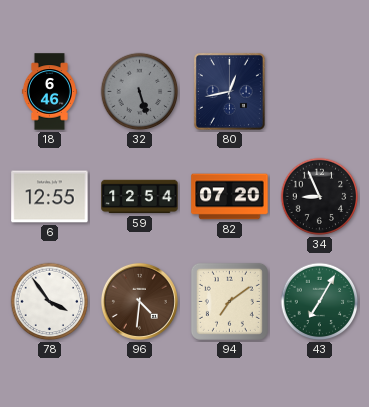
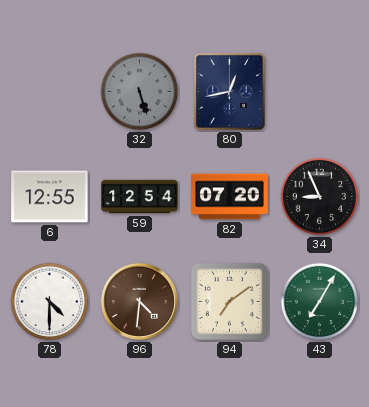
18: 6:46 -> none
78: 3:54 -> 4:30
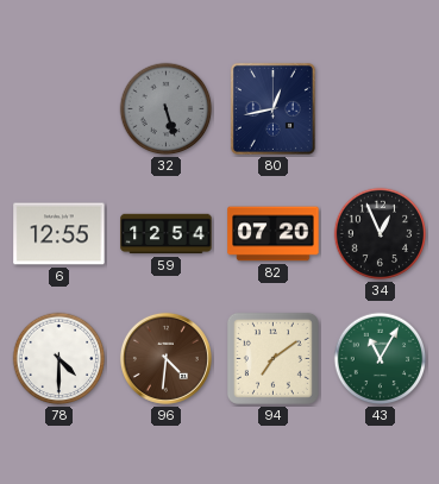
34: 8:56 -> 12:56
43: 7:05 -> 11:05
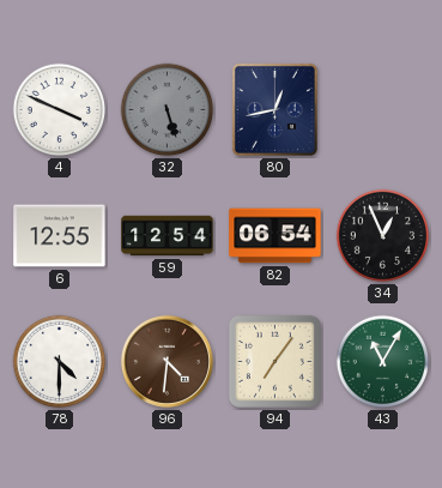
4: none -> 3:49
82: 07:20 -> 06:54
94: 7:09 -> 7:06
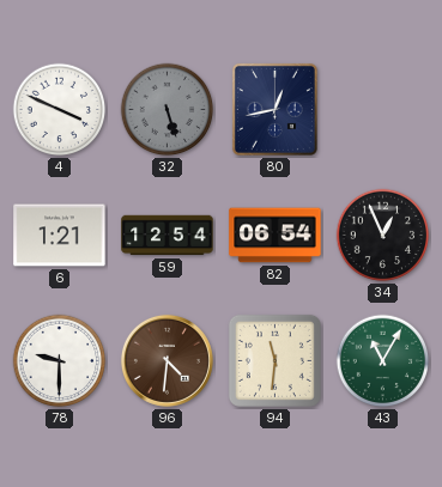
6: 12:55 -> 1:21
78: 4:30 -> 9:30
94: 7:06 -> 11:31
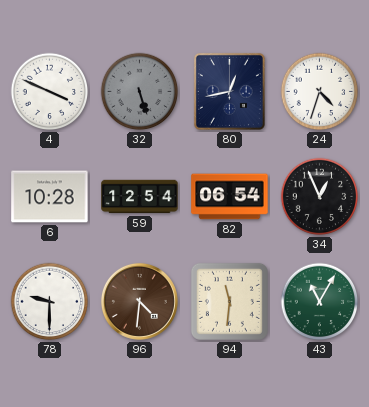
24: none -> 4:33
6: 1:21 -> 10:28
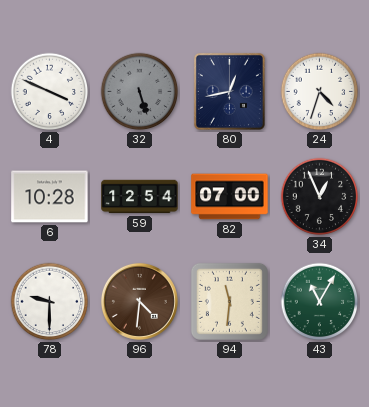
82: 06:54 -> 07:00
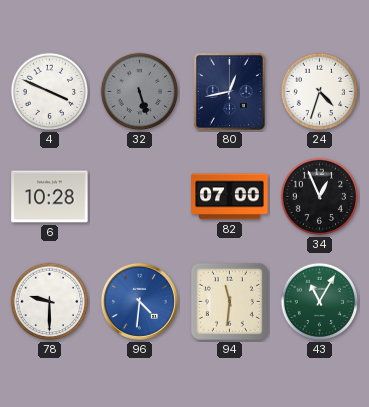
59: 12:54 -> none
96 dial: brown -> blue
